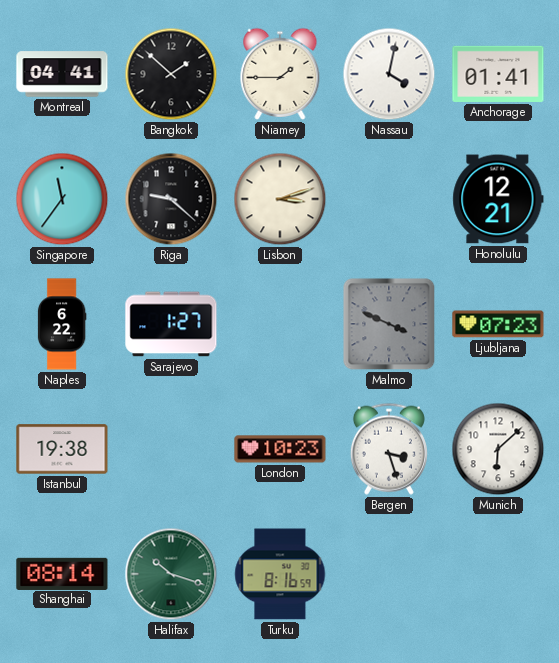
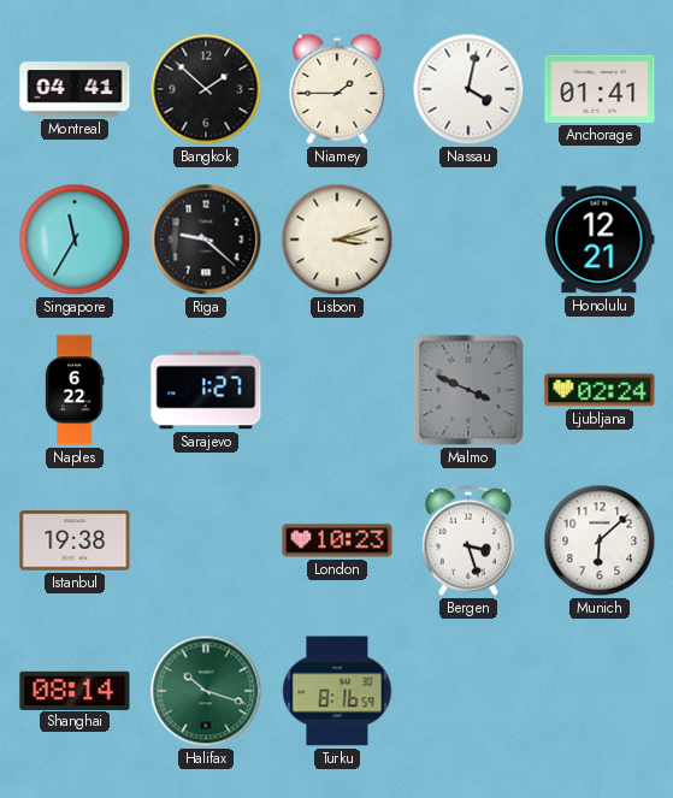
Singapore: 11:36 -> 11:35
Ljubljana: 07:23 -> 02:24
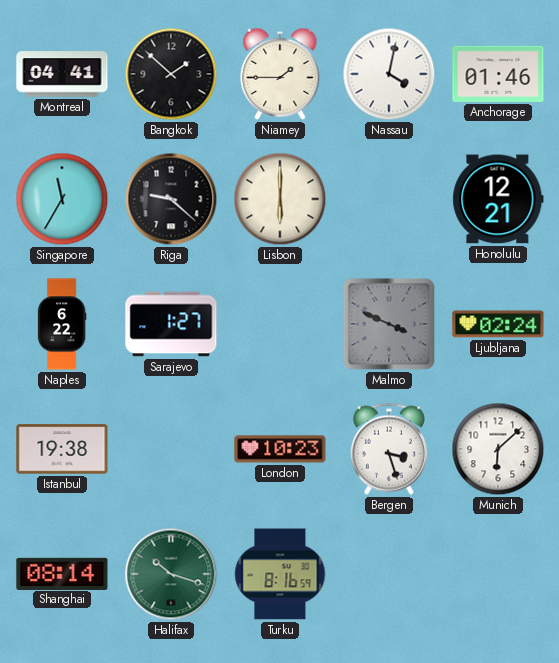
Anchorage: 01:41 -> 01:46
Lisbon: 3:12 -> 6:00
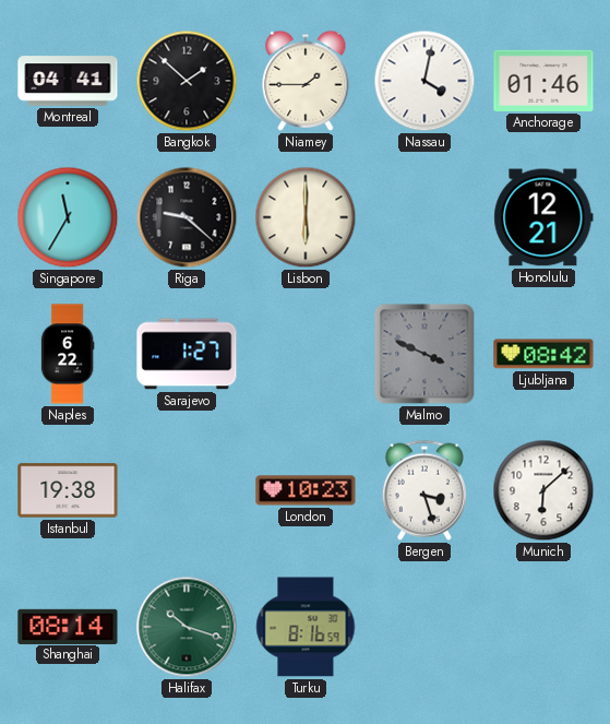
Ljubljana: 02:24 -> 08:42
